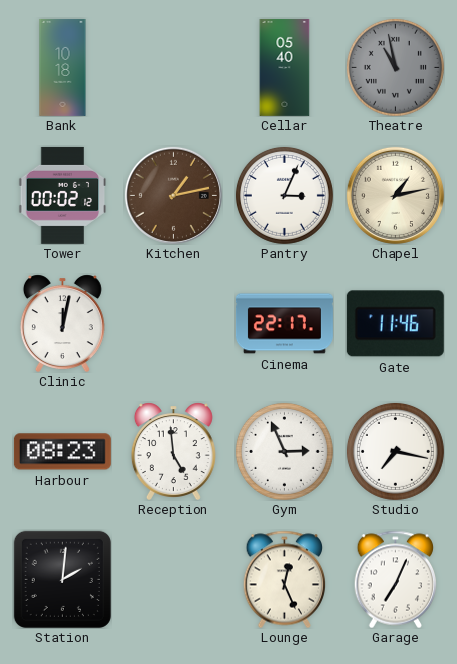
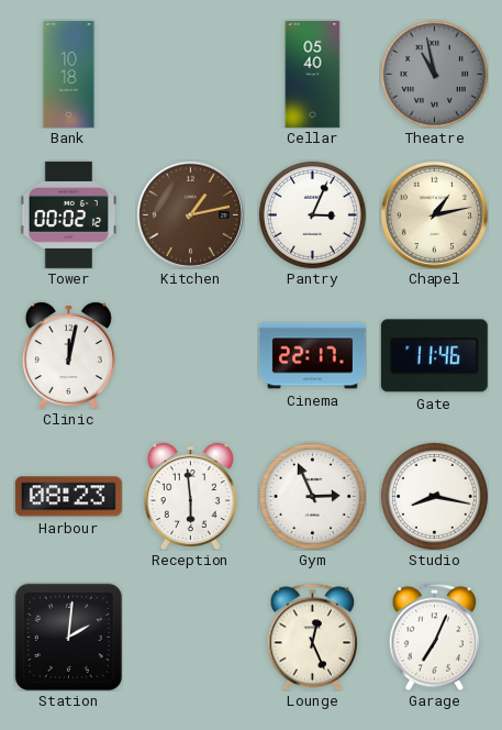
Reception: 4:59 -> 5:59
Studio: 7:17 -> 8:17
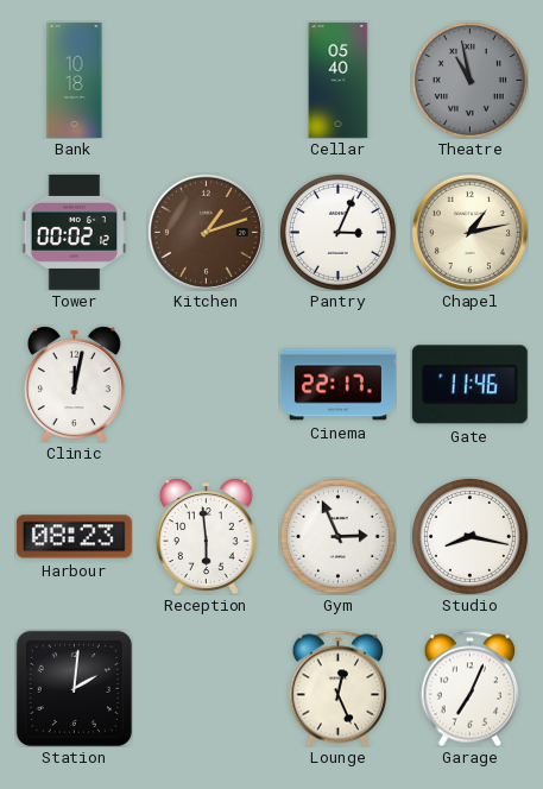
Kitchen: 1:13 -> 1:12
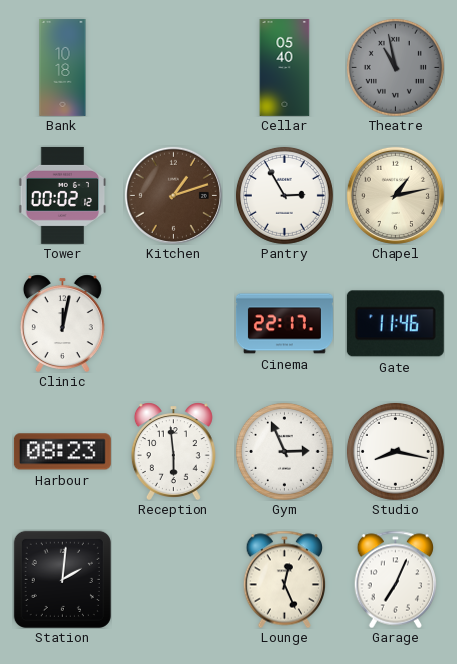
Pantry: 3:04 -> 2:55
